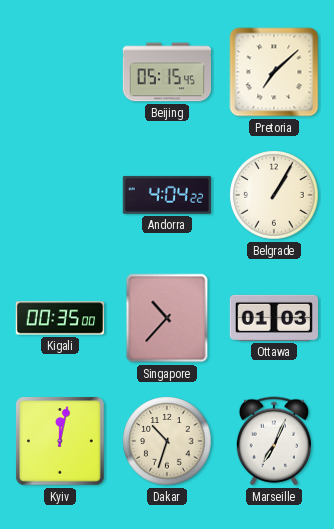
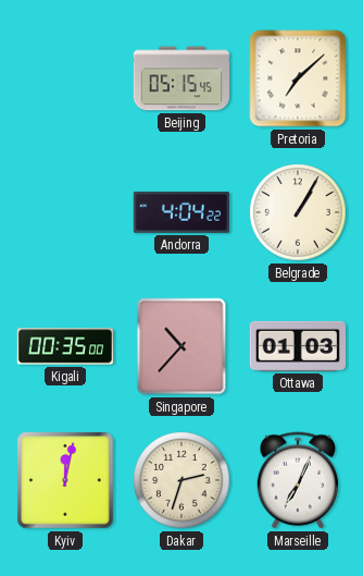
Dakar: 10:33 -> 2:33
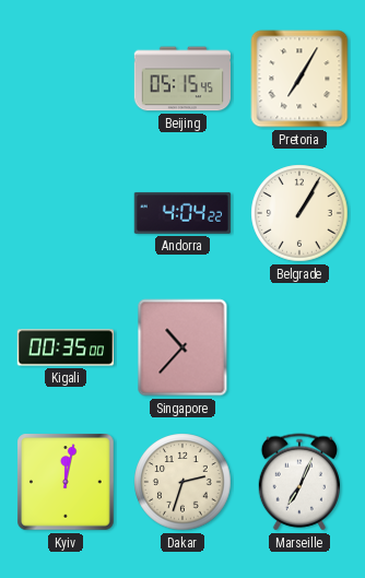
Pretoria: 7:08 -> 7:05
Ottawa: 01:03 -> none
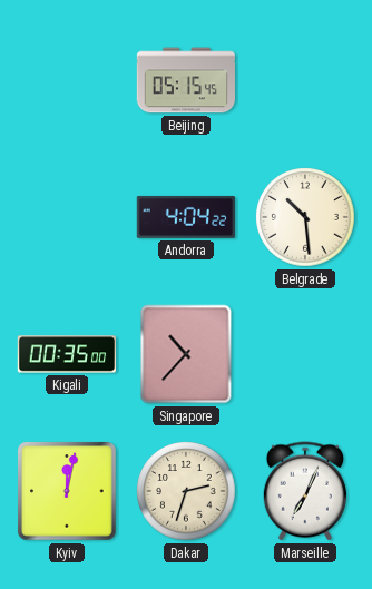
Pretoria: 7:05 -> none
Belgrade: 1:05 -> 10:29
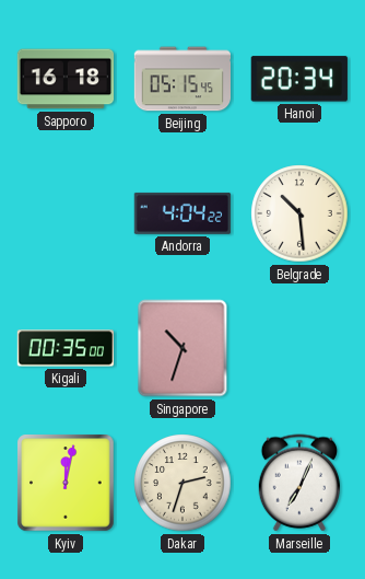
Sapporo: none -> 16:18
Hanoi: none -> 20:34
Singapore: 10:37 -> 10:33
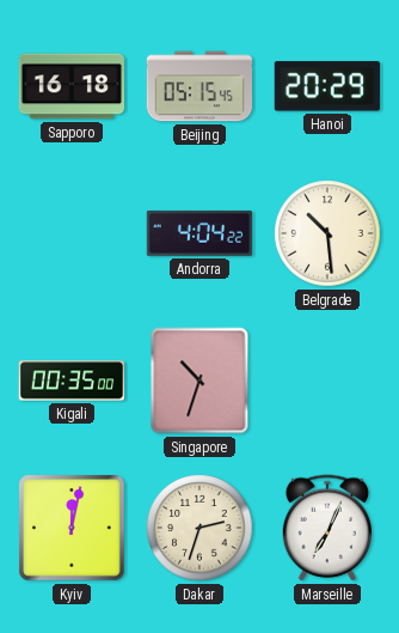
Hanoi: 20:34 -> 20:29
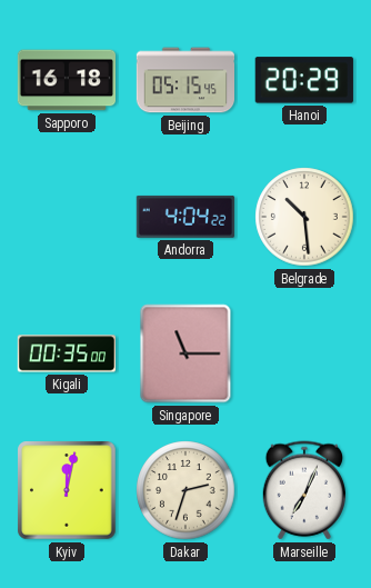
Singapore: 10:33 -> 11:15
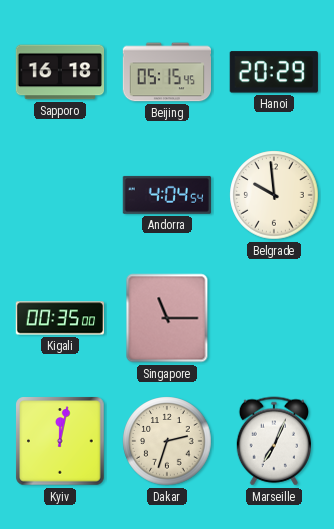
Andorra: 4:04:22 -> 4:04:54
Belgrade: 10:29 -> 9:59
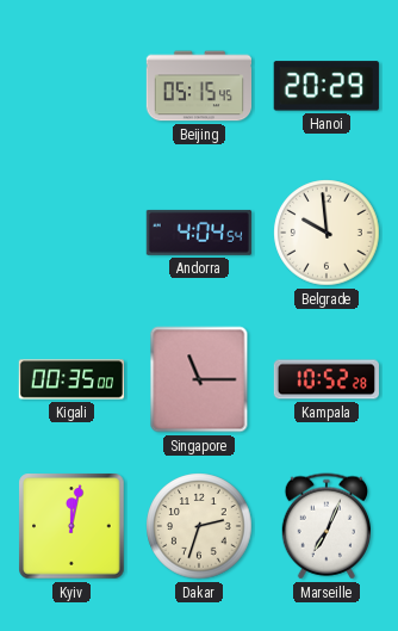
Sapporo: 16:18 -> none
Kampala: none -> 10:52
